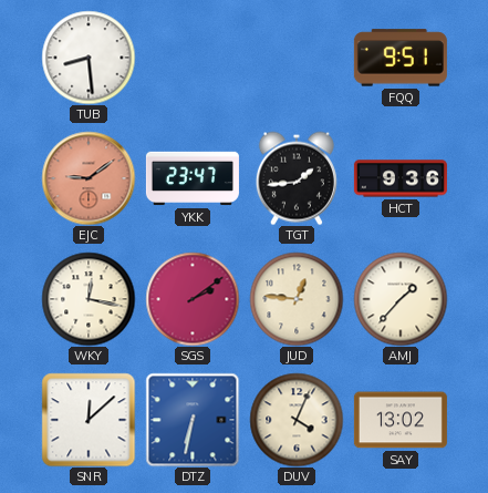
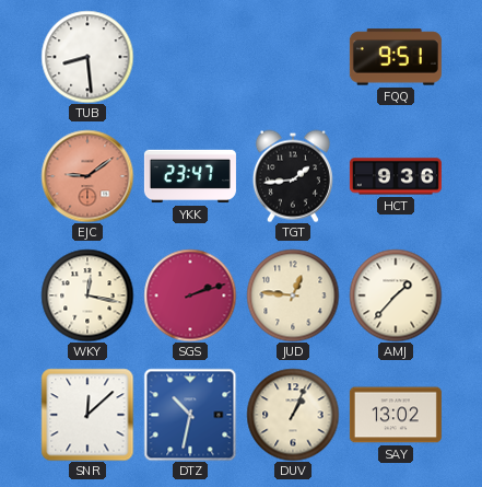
SGS: 2:09 -> 2:12
DTZ: 6:32 -> 10:32
DUV: 4:04 -> 1:04
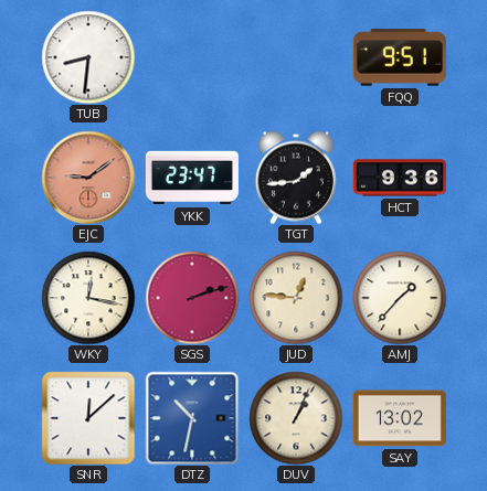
TUB: 8:29 -> 8:31
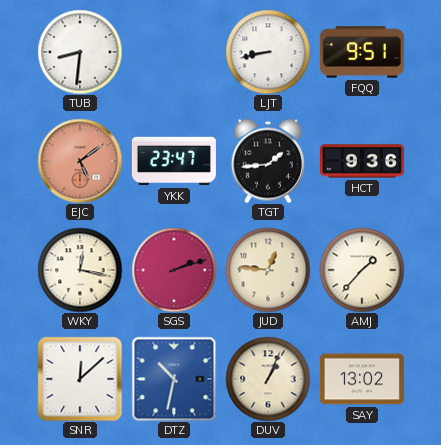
LJT: none -> 8:43
EJC: 9:09 -> 5:09
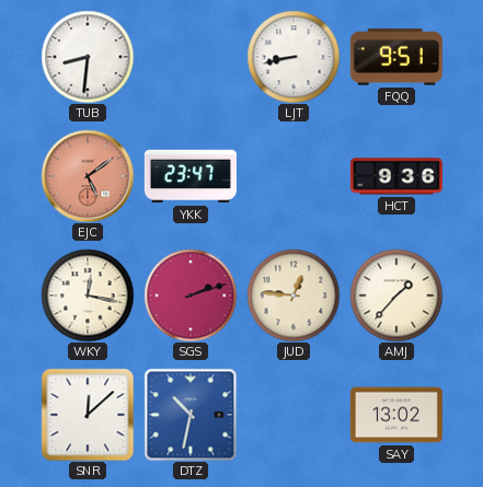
TGT: 1:44 -> none
DUV: 1:04 -> none
